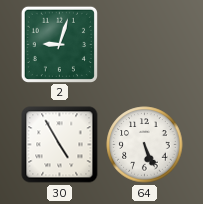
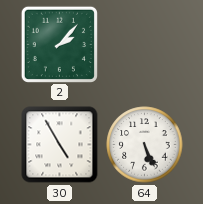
2: 9:03 -> 2:07
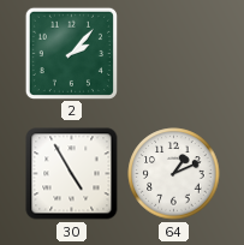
64: 5:26 -> 1:11
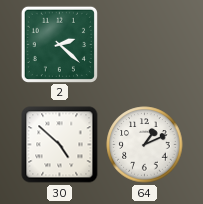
2: 2:07 -> 2:22
30: 4:55 -> 4:52
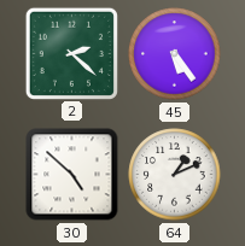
45: none -> 5:24
